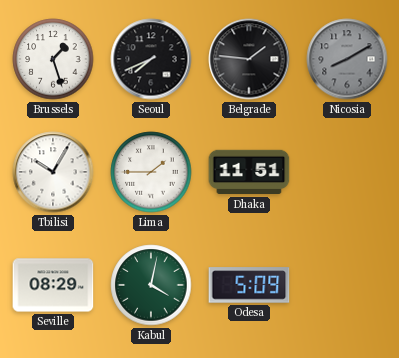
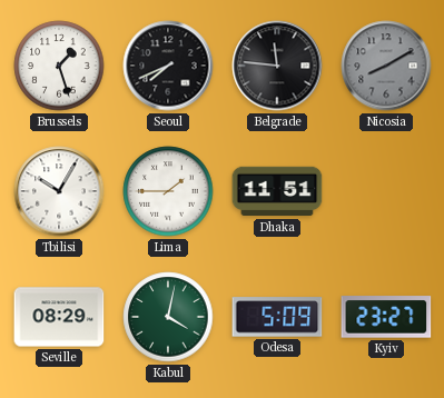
Belgrade: 1:46 -> 11:46
Kyiv: none -> 23:27
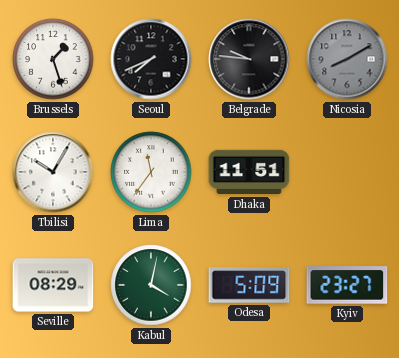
Belgrade: 11:46 -> 9:46
Lima: 1:45 -> 11:36
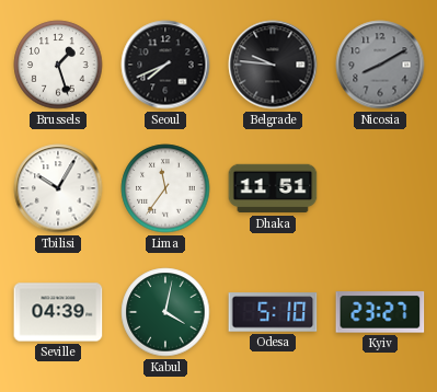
Seville: 08:29 -> 04:39
Odesa: 5:09 -> 5:10
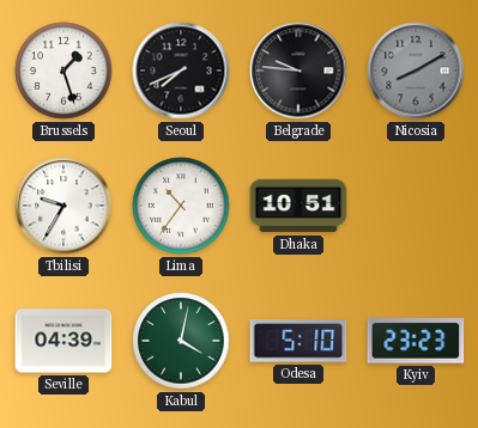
Tbilisi: 10:05 -> 9:35
Lima: 11:36 -> 10:36
Dhaka: 11:51 -> 10:51
Kyiv: 23:27 -> 23:23
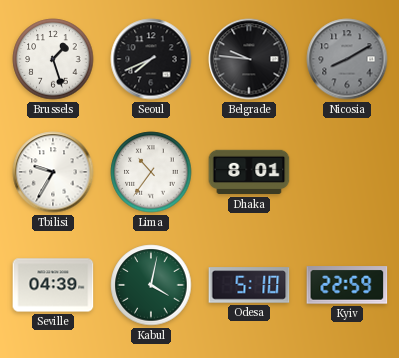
Dhaka: 10:51 -> 8:01
Kyiv: 23:23 -> 22:59
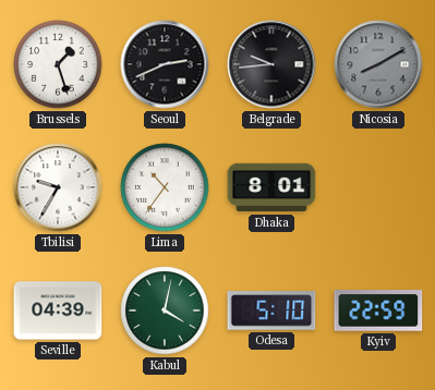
Seoul: 7:41 -> 2:41
Belgrade: 9:46 -> 9:44
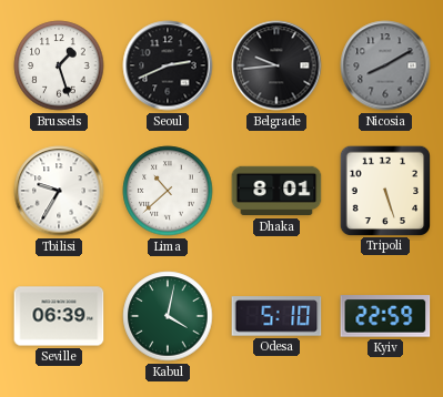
Lima: 10:36 -> 10:38
Tripoli: none -> 5:27
Seville: 04:39 -> 06:39
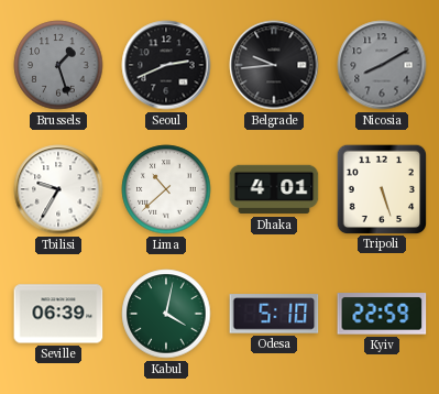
Brussels dial: white -> grey
Dhaka: 8:01 -> 4:01
